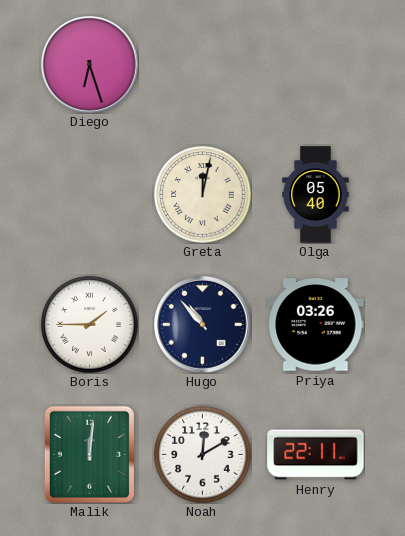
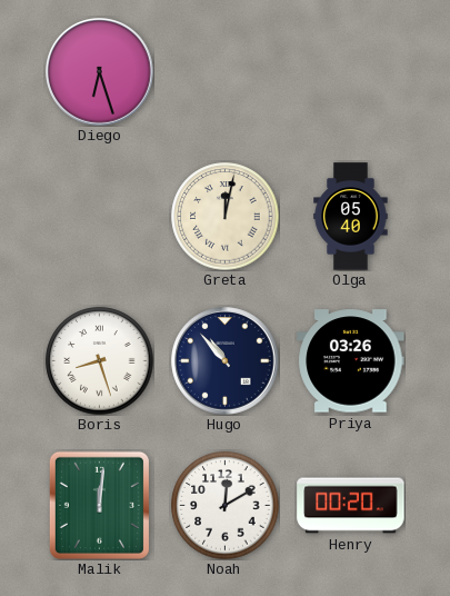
Boris: 1:45 -> 8:27
Henry: 22:11 -> 00:20
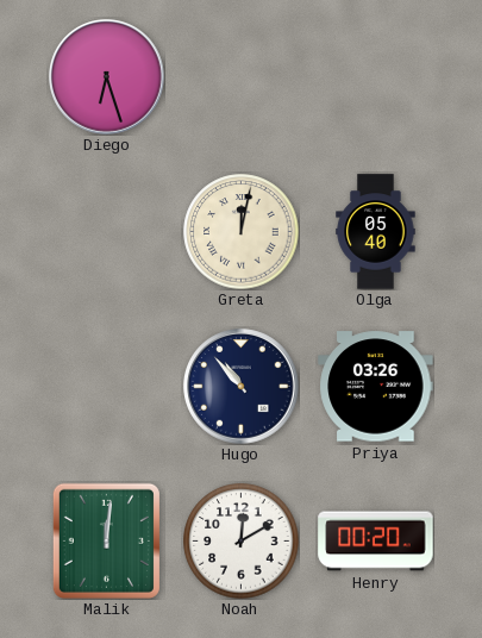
Boris: 8:27 -> none
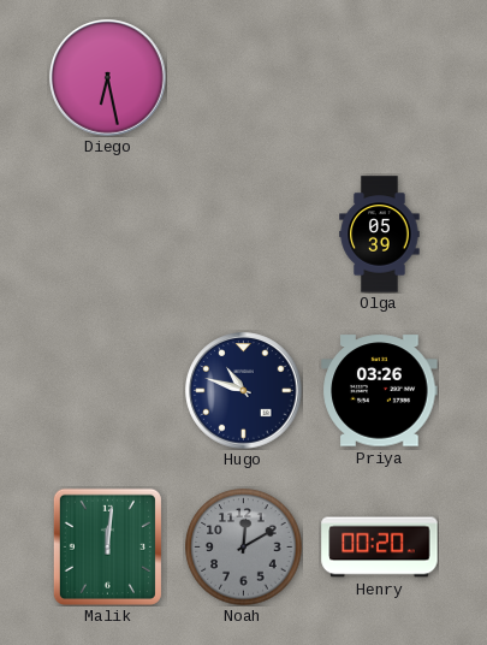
Diego: 6:27 -> 6:28
Greta: 12:02 -> none
Olga: 05:40 -> 05:39
Hugo: 10:53 -> 10:48
Noah dial: white -> grey
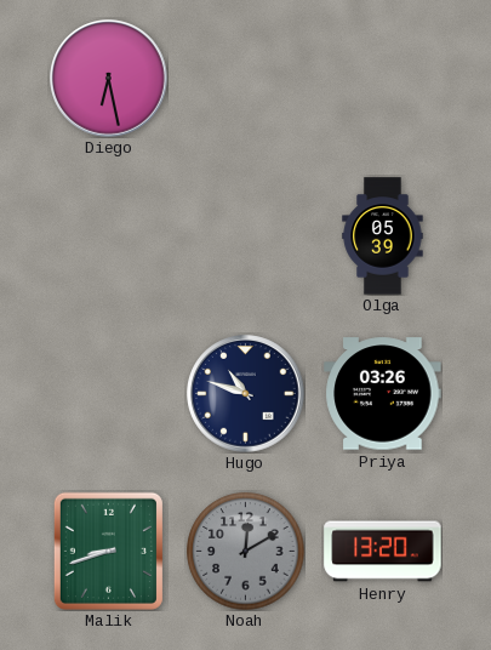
Malik: 12:01 -> 8:42
Henry: 00:20 -> 13:20
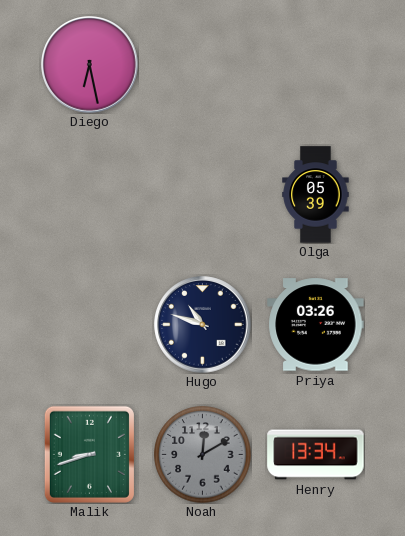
Henry: 13:20 -> 13:34
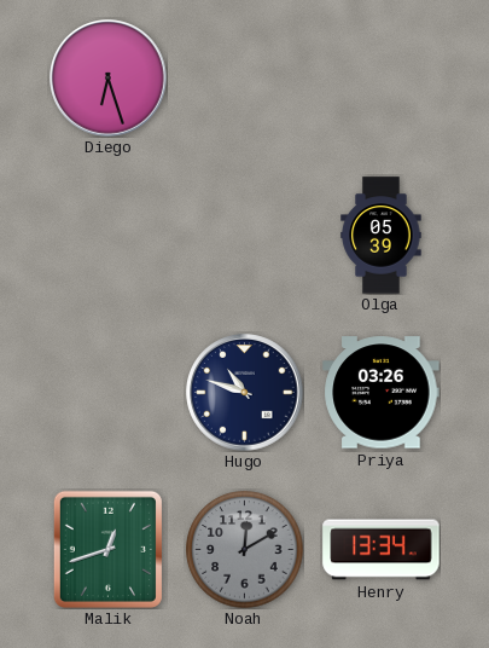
Diego: 6:28 -> 6:27
Malik: 8:42 -> 12:42
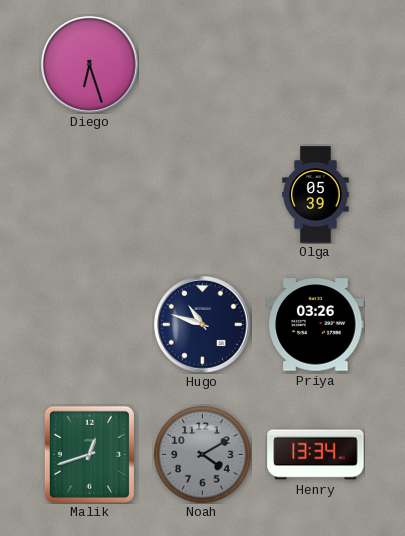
Noah: 12:10 -> 4:10
